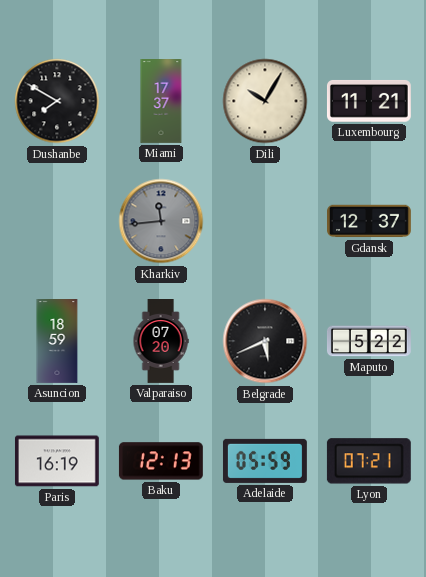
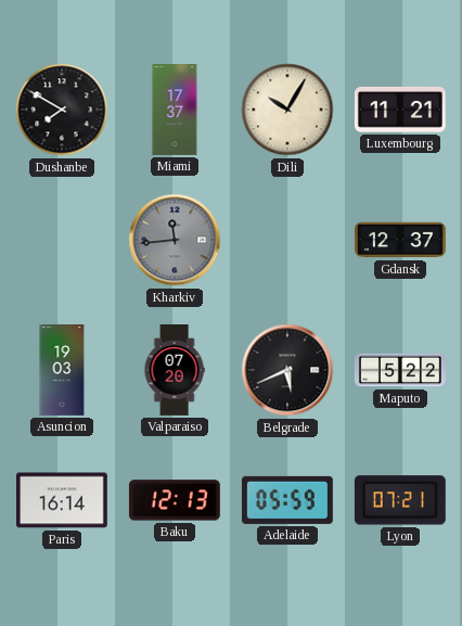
Asuncion: 18:59 -> 19:03
Paris: 16:19 -> 16:14
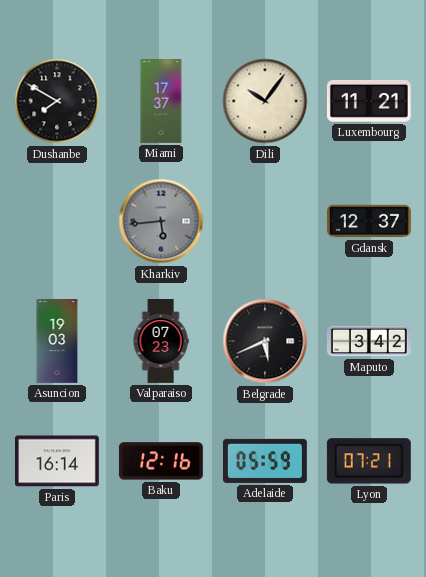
Dili: 10:05 -> 10:06
Kharkiv: 11:44 -> 5:44
Valparaiso: 07:20 -> 07:23
Maputo: 5:22 -> 3:42
Baku: 12:13 -> 12:16
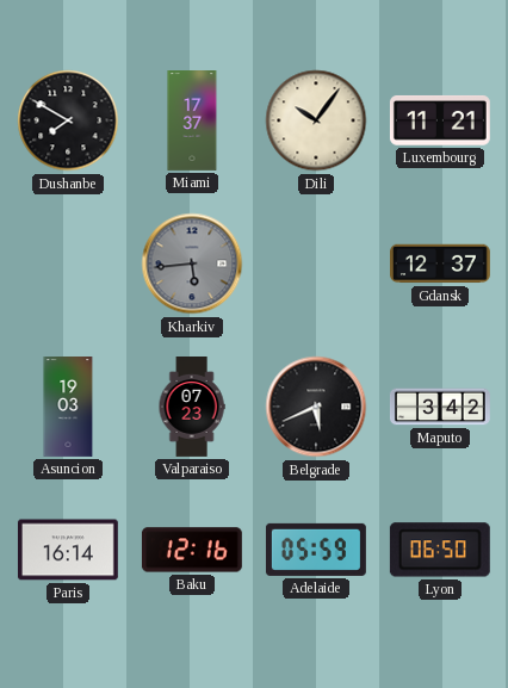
Lyon: 07:21 -> 06:50
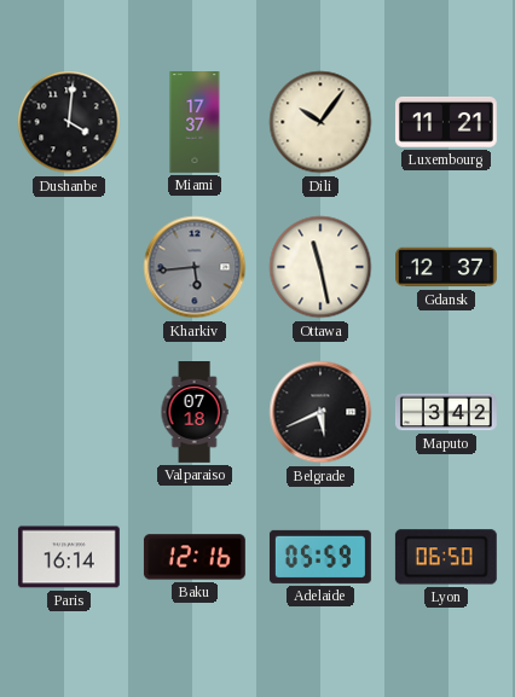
Dushanbe: 7:50 -> 4:01
Ottawa: none -> 11:28
Asuncion: 19:03 -> none
Valparaiso: 07:23 -> 07:18
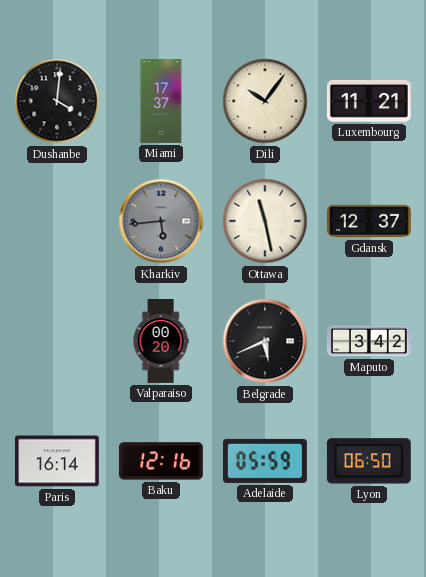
Valparaiso: 07:18 -> 00:20
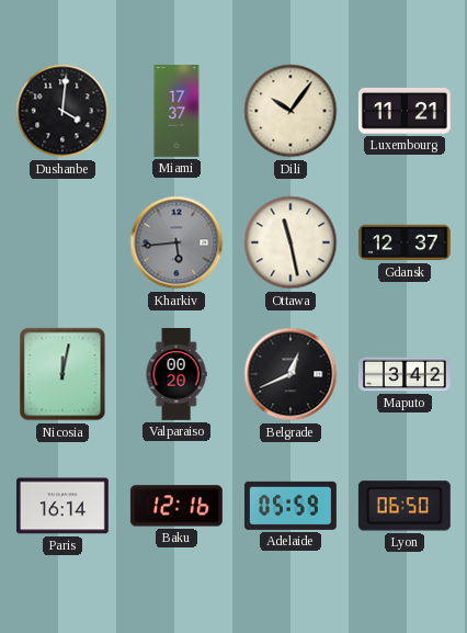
Nicosia: none -> 12:02
Belgrade: 5:41 -> 12:41
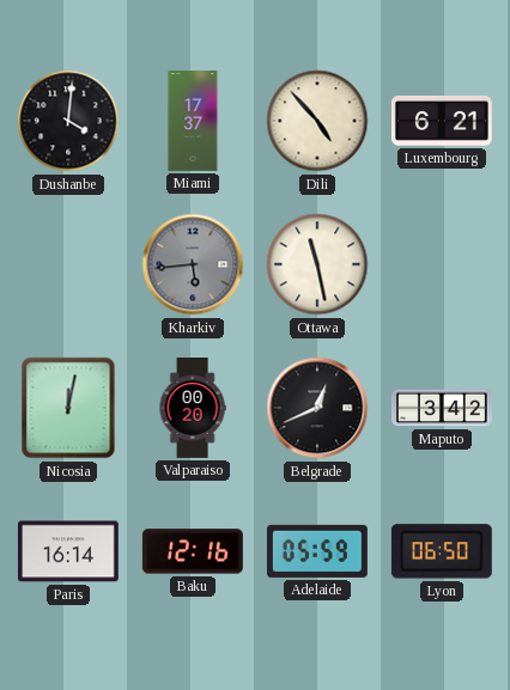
Dili: 10:06 -> 4:53
Luxembourg: 11:21 -> 6:21
Gdansk: 12:37 -> none
